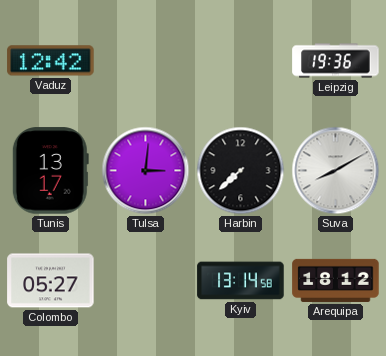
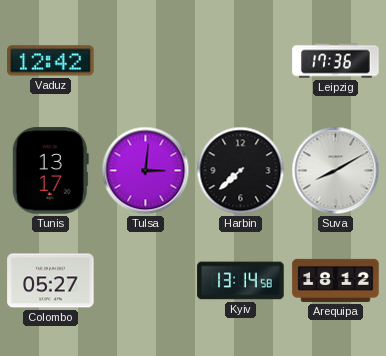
Leipzig: 19:36 -> 17:36
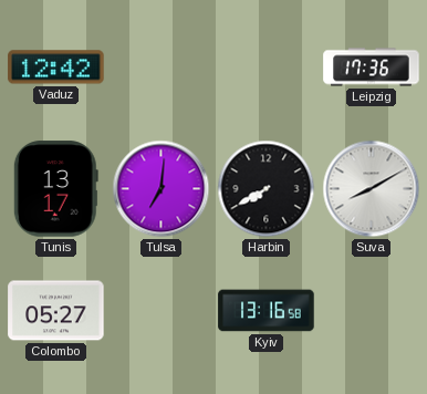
Tulsa: 3:01 -> 7:01
Harbin: 7:38 -> 7:40
Kyiv: 13:14 -> 13:16
Arequipa: 18:12 -> none
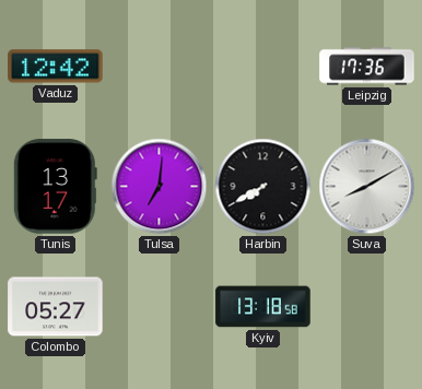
Kyiv: 13:16 -> 13:18
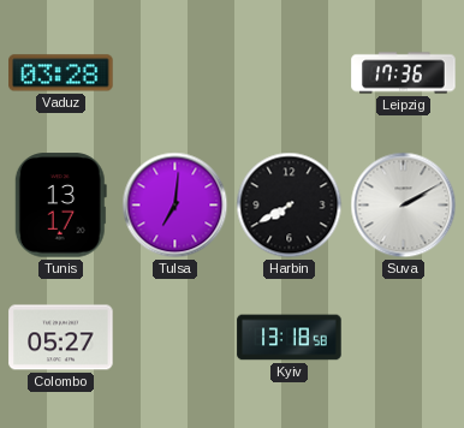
Vaduz: 12:42 -> 03:28
Suva: 8:10 -> 2:10
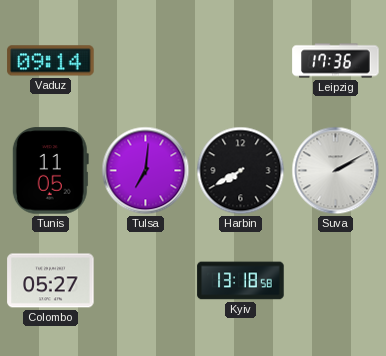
Vaduz: 03:28 -> 09:14
Tunis: 13:17 -> 11:05
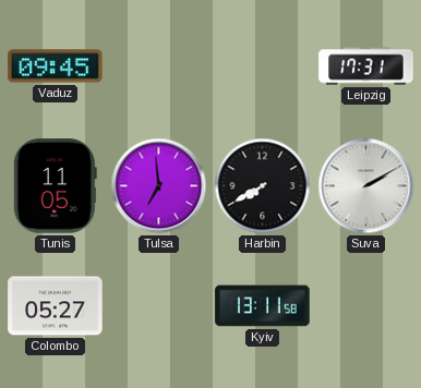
Vaduz: 09:14 -> 09:45
Leipzig: 17:36 -> 17:31
Tulsa: 7:01 -> 6:59
Kyiv: 13:18 -> 13:11
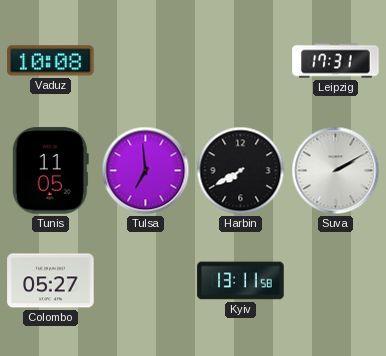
Vaduz: 09:45 -> 10:08
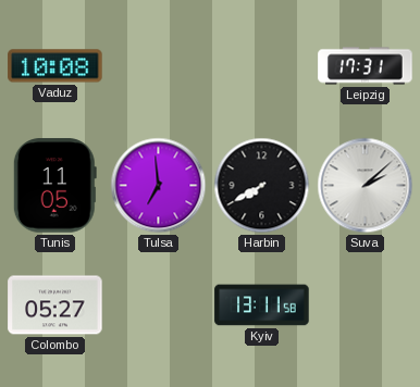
Suva: 2:10 -> 2:08
